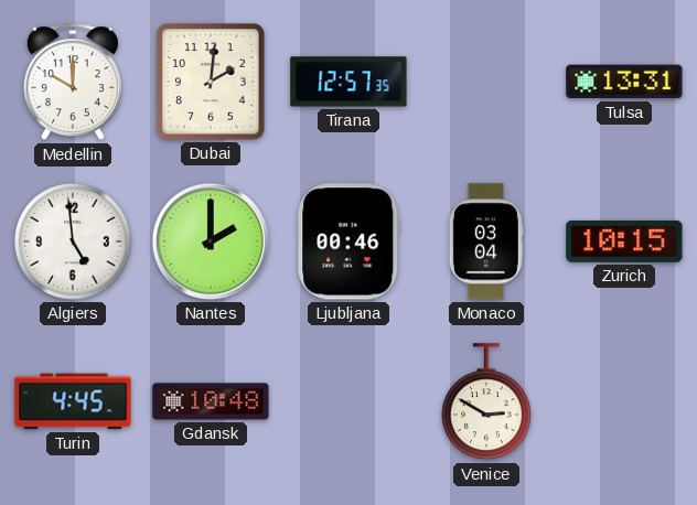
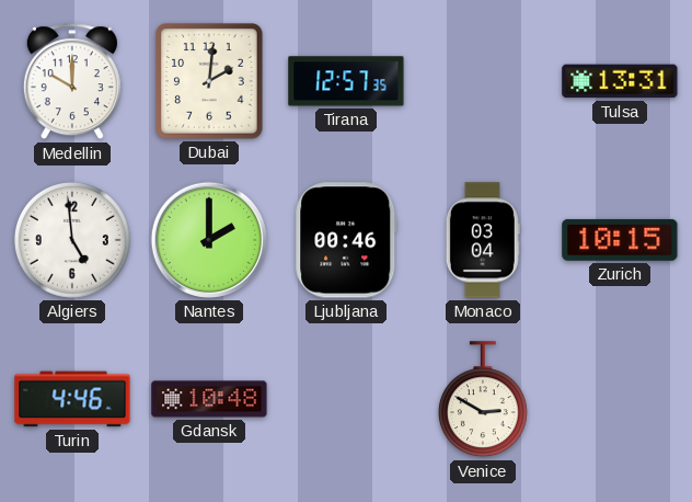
Turin: 4:45 -> 4:46
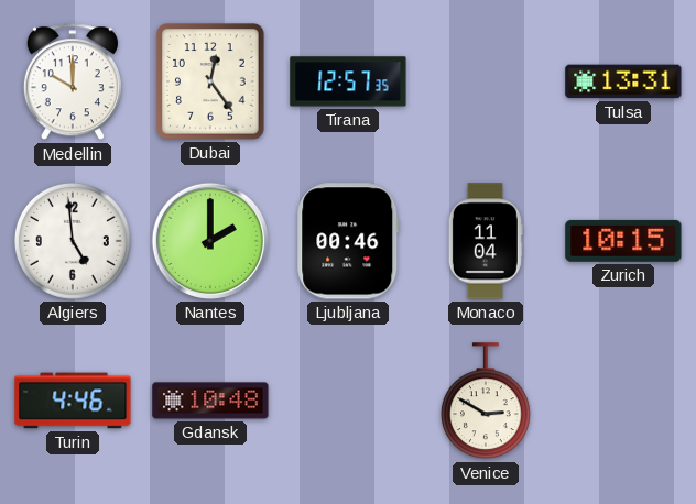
Dubai: 2:01 -> 12:24
Monaco: 03:04 -> 11:04
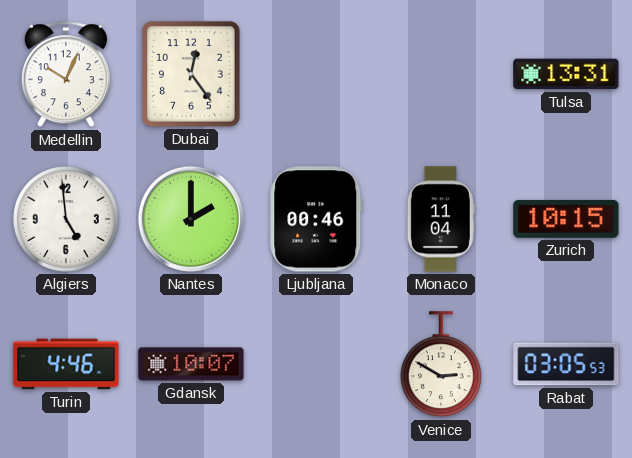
Medellin: 10:00 -> 10:04
Tirana: 12:57 -> none
Gdansk: 10:48 -> 10:07
Rabat: none -> 03:05
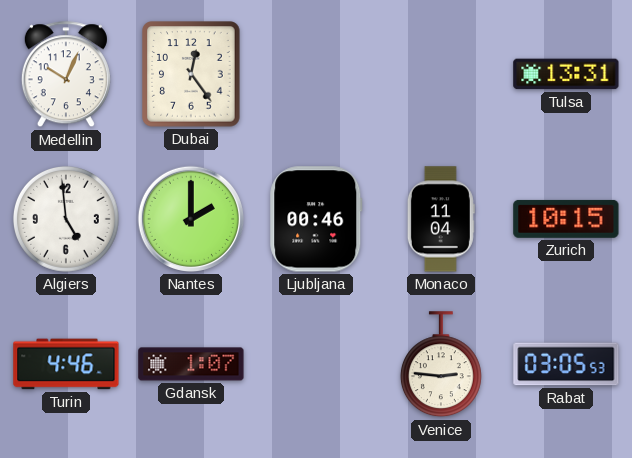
Gdansk: 10:07 -> 1:07
Venice: 2:50 -> 2:46
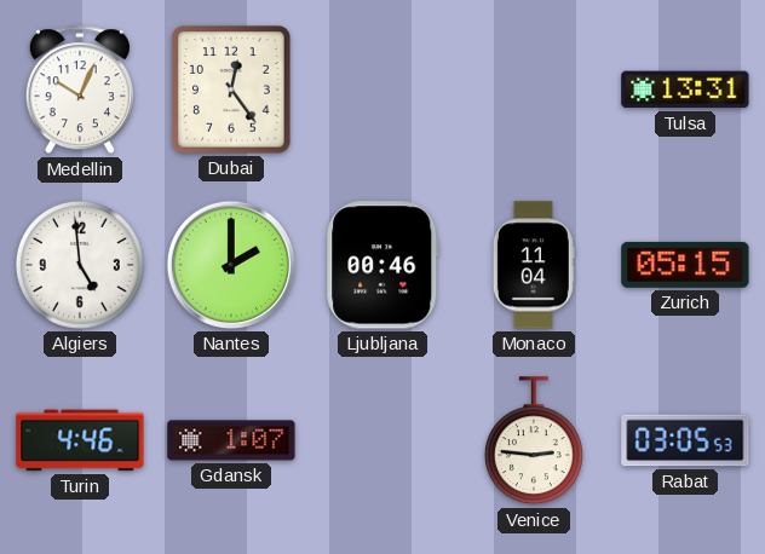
Zurich: 10:15 -> 05:15
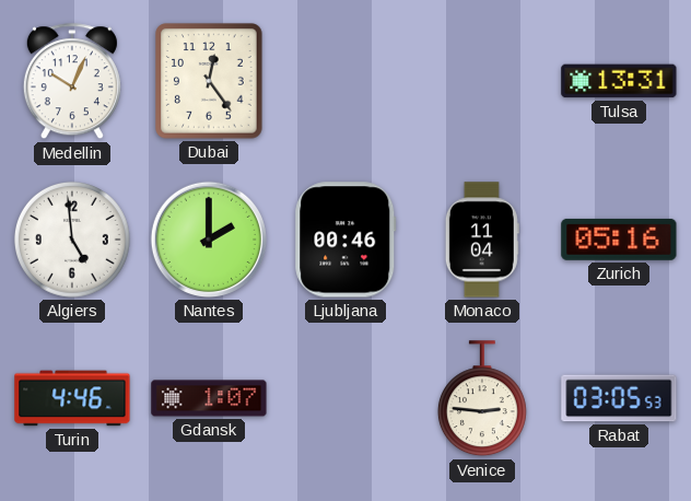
Zurich: 05:15 -> 05:16
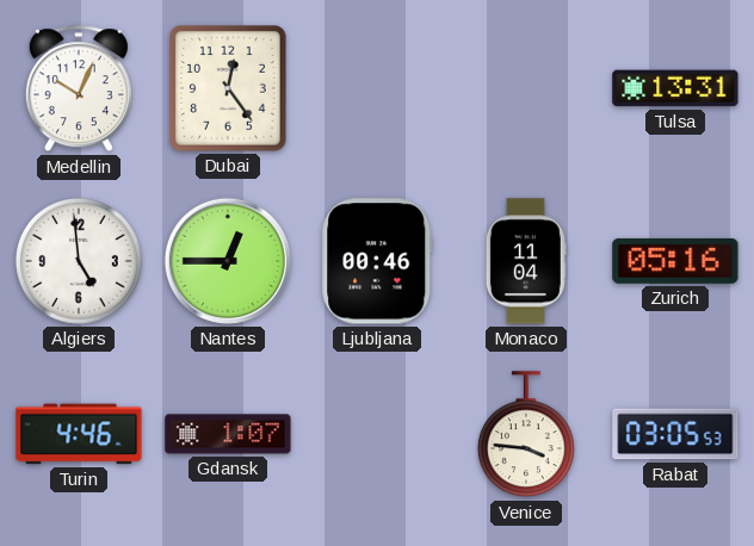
Nantes: 2:00 -> 12:45
Venice: 2:46 -> 3:46
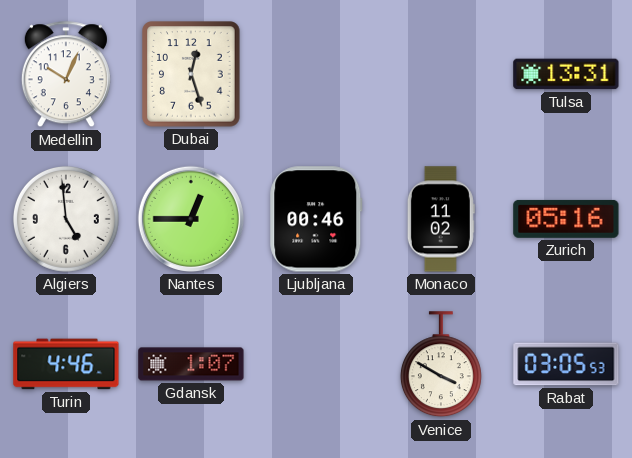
Dubai: 12:24 -> 12:27
Monaco: 11:04 -> 11:02
Venice: 3:46 -> 3:50
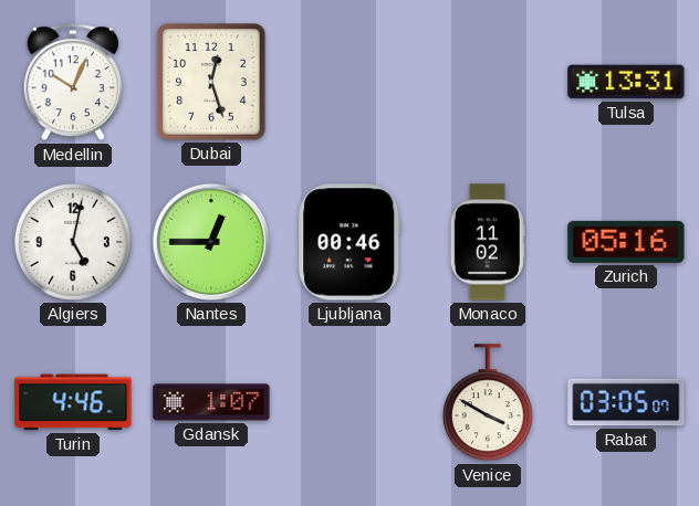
Algiers: 4:59 -> 5:02
Rabat: 03:05:53 -> 03:05:07
